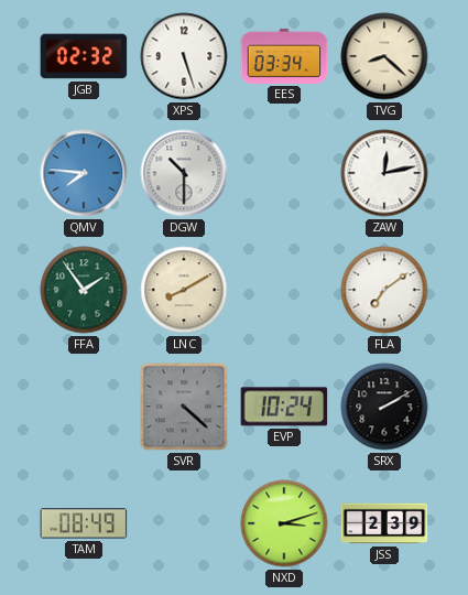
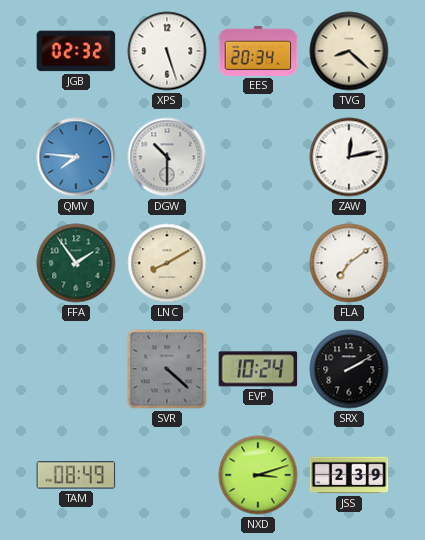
EES: 03:34 -> 20:34
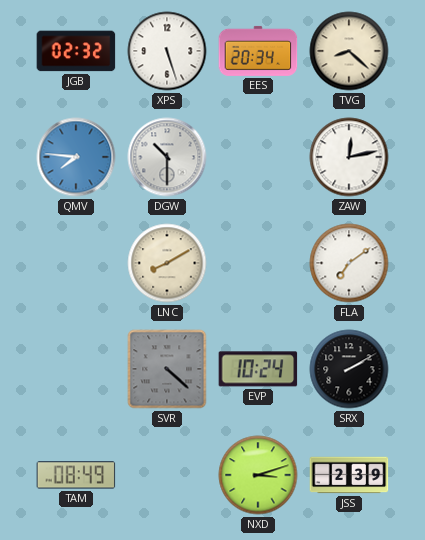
FFA: 1:54 -> none
